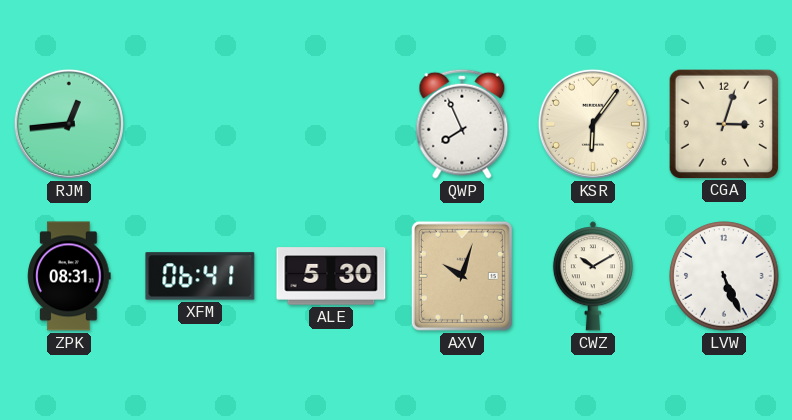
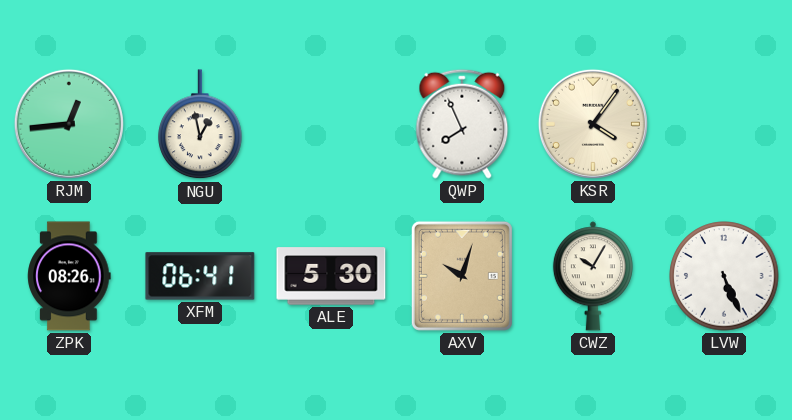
NGU: none -> 12:58
KSR: 6:06 -> 4:06
CGA: 3:03 -> none
ZPK: 08:31 -> 08:26
CWZ: 10:10 -> 10:05
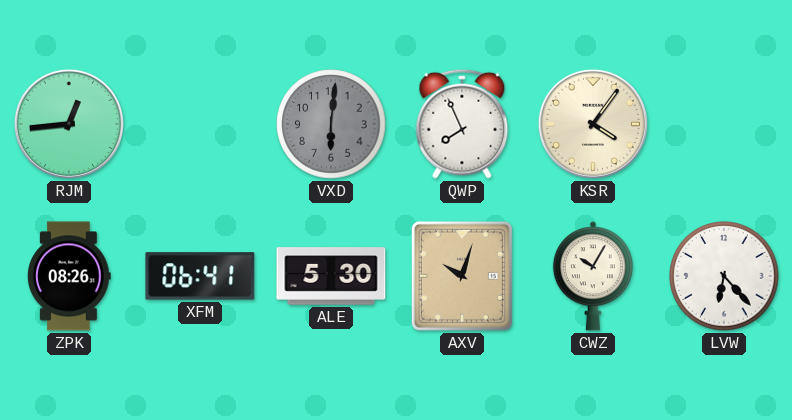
NGU: 12:58 -> none
VXD: none -> 6:01
LVW: 5:26 -> 6:23
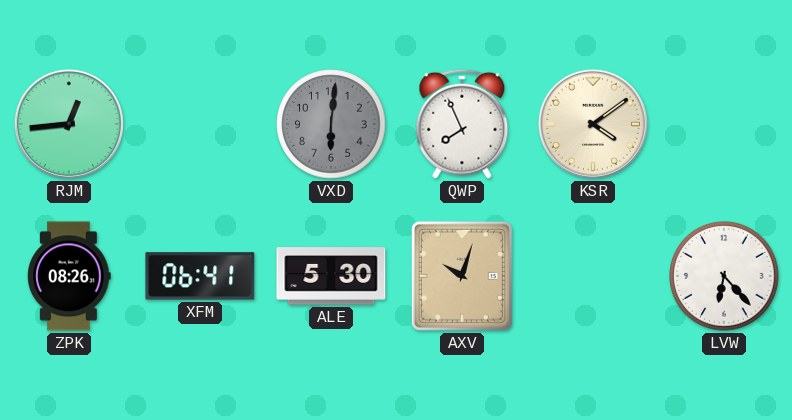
KSR: 4:06 -> 4:09
CWZ: 10:05 -> none
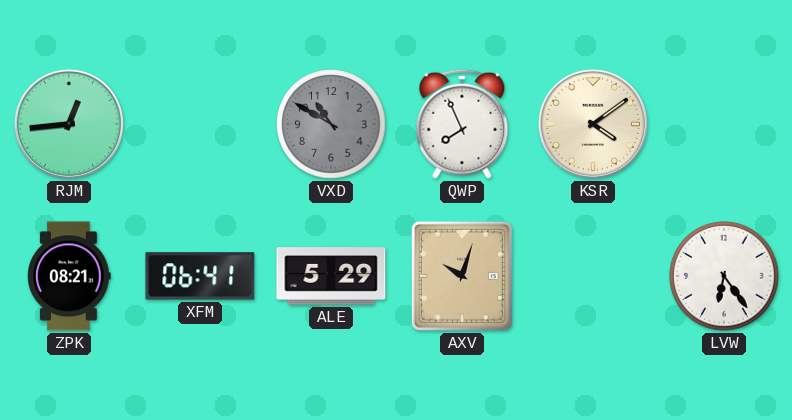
VXD: 6:01 -> 10:50
ZPK: 08:26 -> 08:21
ALE: 5:30 -> 5:29
LVW: 6:23 -> 6:24
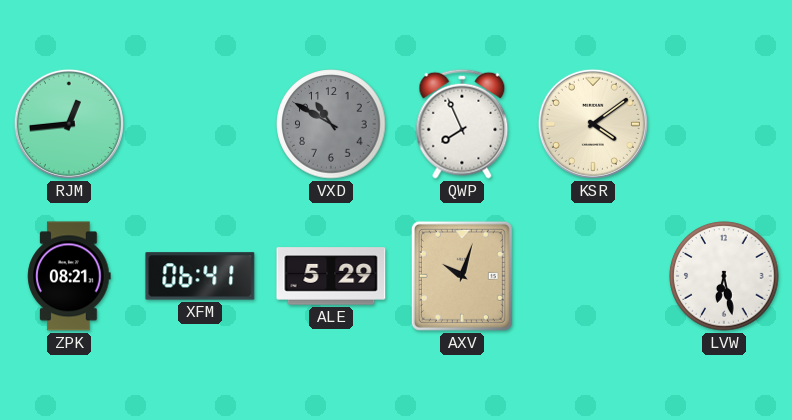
LVW: 6:24 -> 6:28
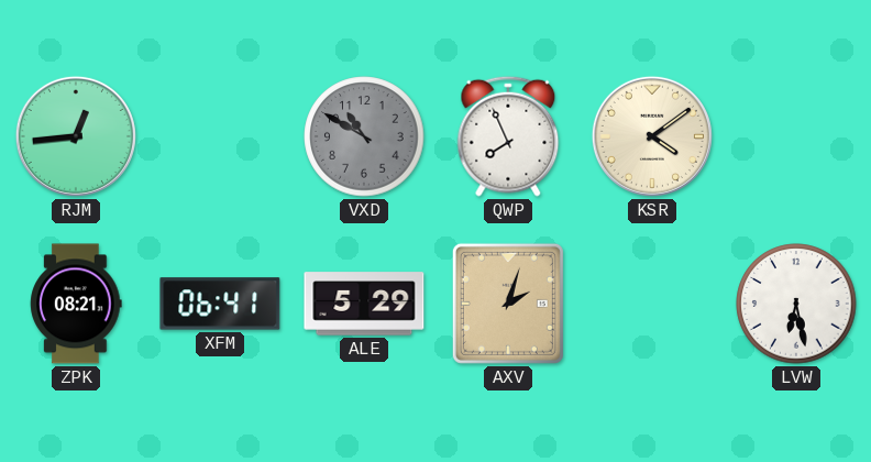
AXV: 10:03 -> 2:03
